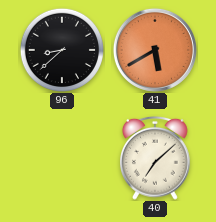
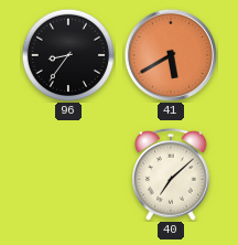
96: 8:38 -> 8:36
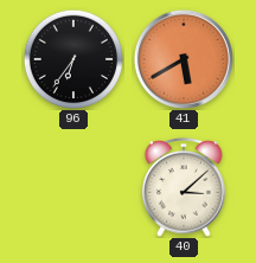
96: 8:36 -> 6:36
40: 7:08 -> 3:08
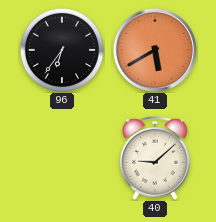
40: 3:08 -> 9:08
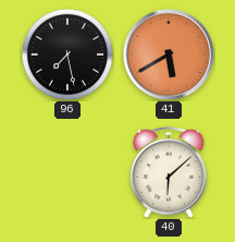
96: 6:36 -> 7:28
40: 9:08 -> 6:08
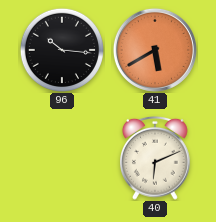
96: 7:28 -> 10:16
40: 6:08 -> 6:11
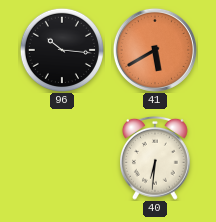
40: 6:11 -> 6:31
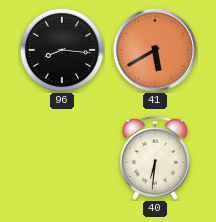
96: 10:16 -> 8:16
